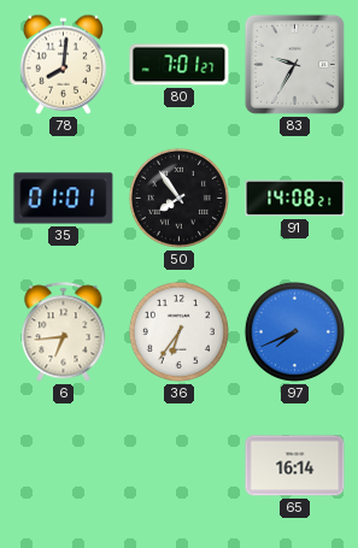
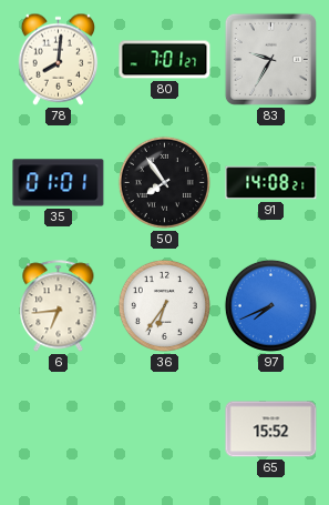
65: 16:14 -> 15:52
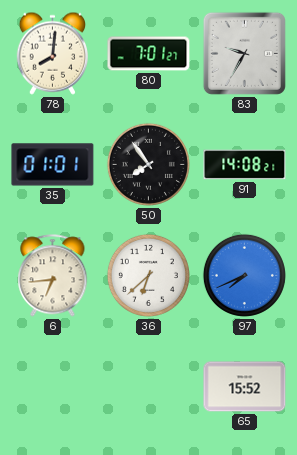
36: 6:36 -> 6:38
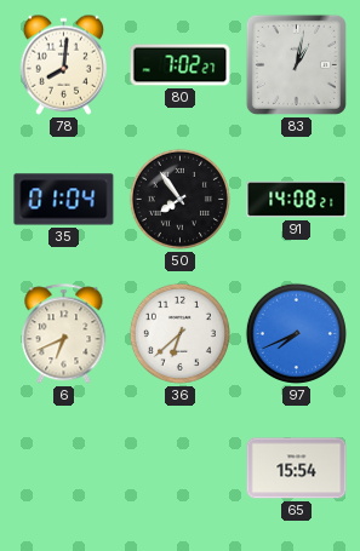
80: 7:01 -> 7:02
83: 9:35 -> 1:02
35: 01:01 -> 01:04
6: 6:44 -> 6:41
65: 15:52 -> 15:54
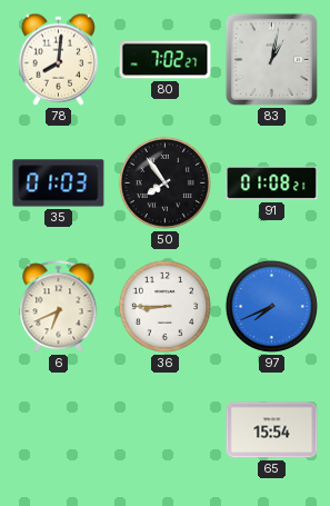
35: 01:04 -> 01:03
91: 14:08 -> 01:08
36: 6:38 -> 8:45
